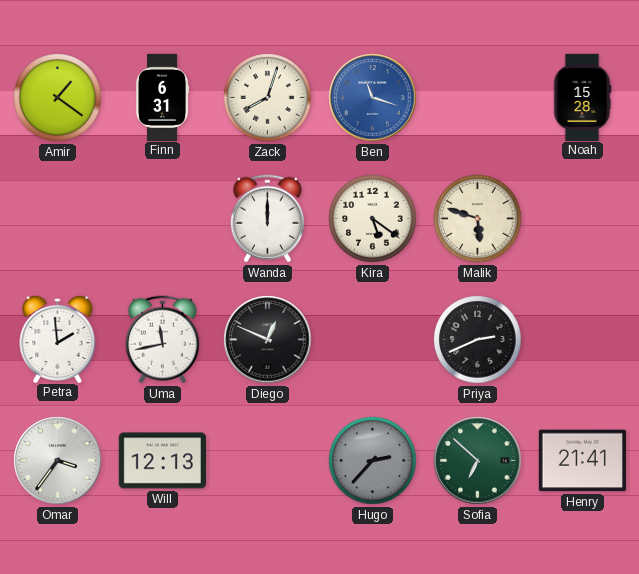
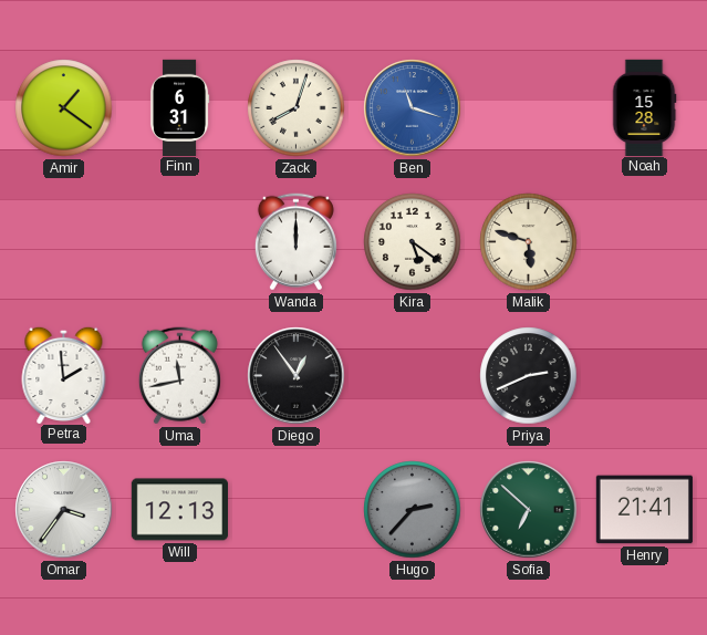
Diego: 12:49 -> 12:54
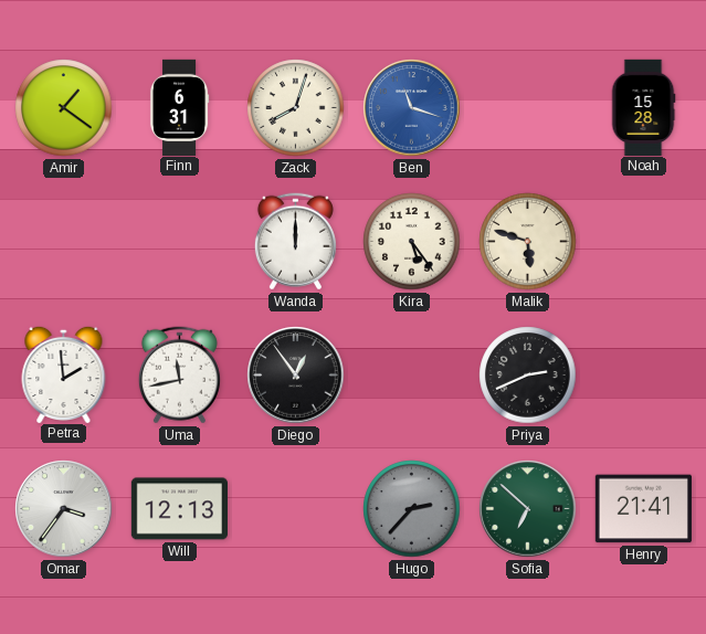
Kira: 5:21 -> 5:24
